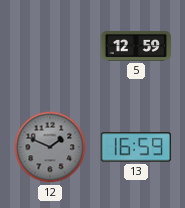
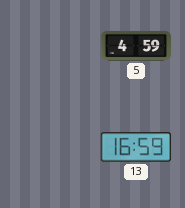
5: 12:59 -> 4:59
12: 1:49 -> none
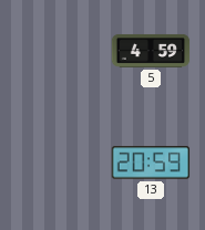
13: 16:59 -> 20:59
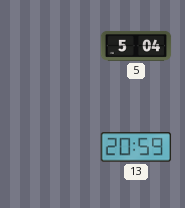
5: 4:59 -> 5:04
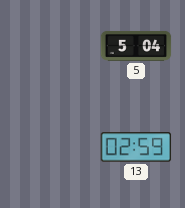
13: 20:59 -> 02:59
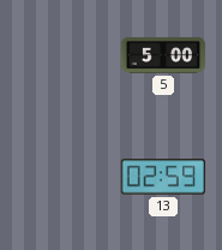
5: 5:04 -> 5:00
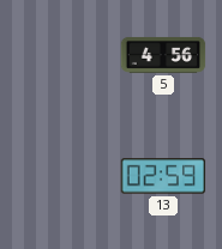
5: 5:00 -> 4:56
